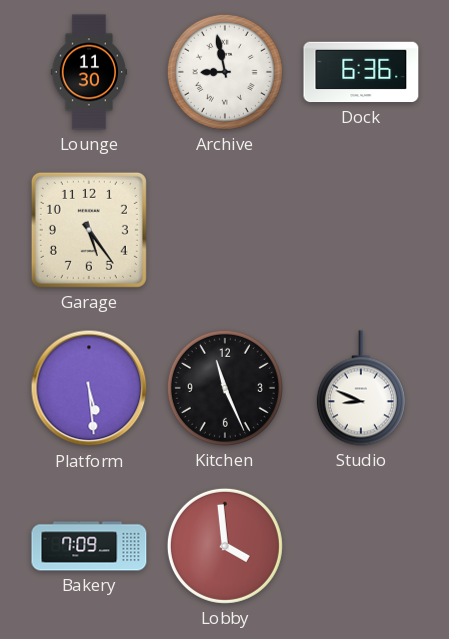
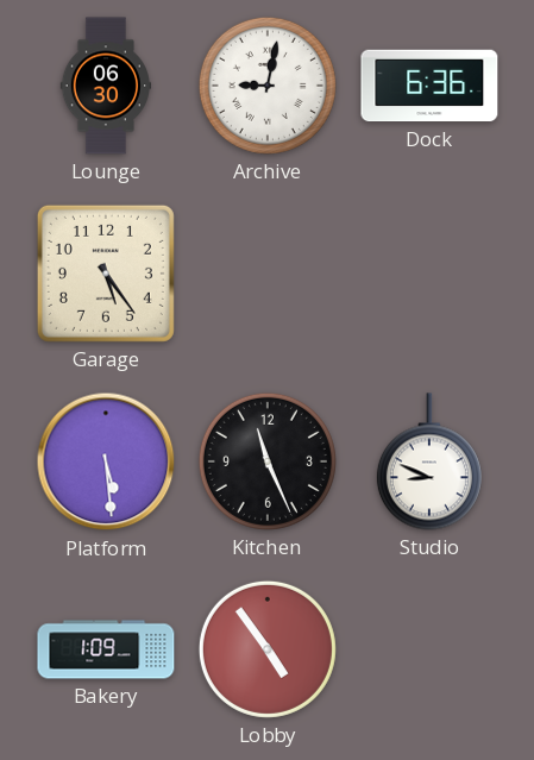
Lounge: 11:30 -> 06:30
Archive: 8:58 -> 9:02
Bakery: 7:09 -> 1:09
Lobby: 3:59 -> 4:54
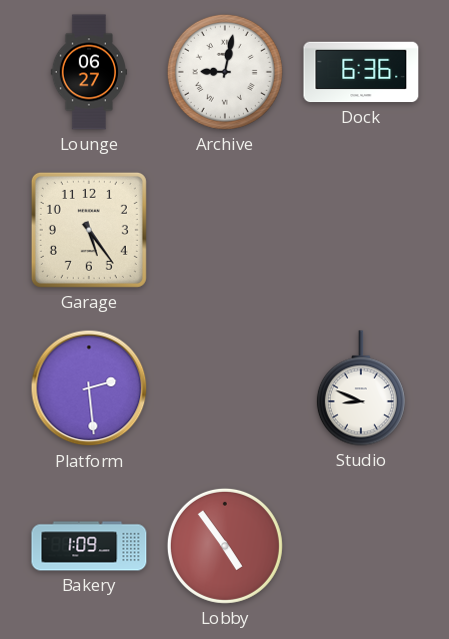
Lounge: 06:30 -> 06:27
Platform: 5:29 -> 2:29
Kitchen: 11:26 -> none
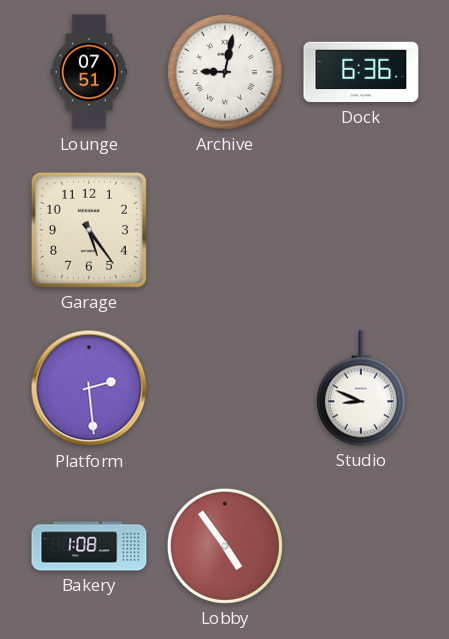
Lounge: 06:27 -> 07:51
Bakery: 1:09 -> 1:08
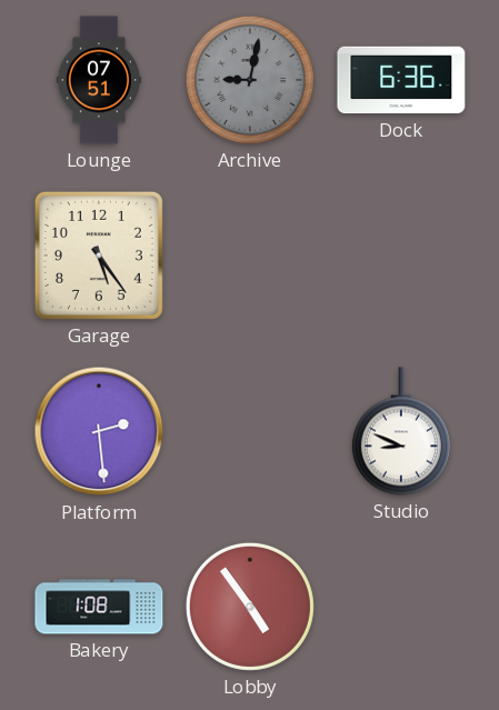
Archive dial: white -> grey
